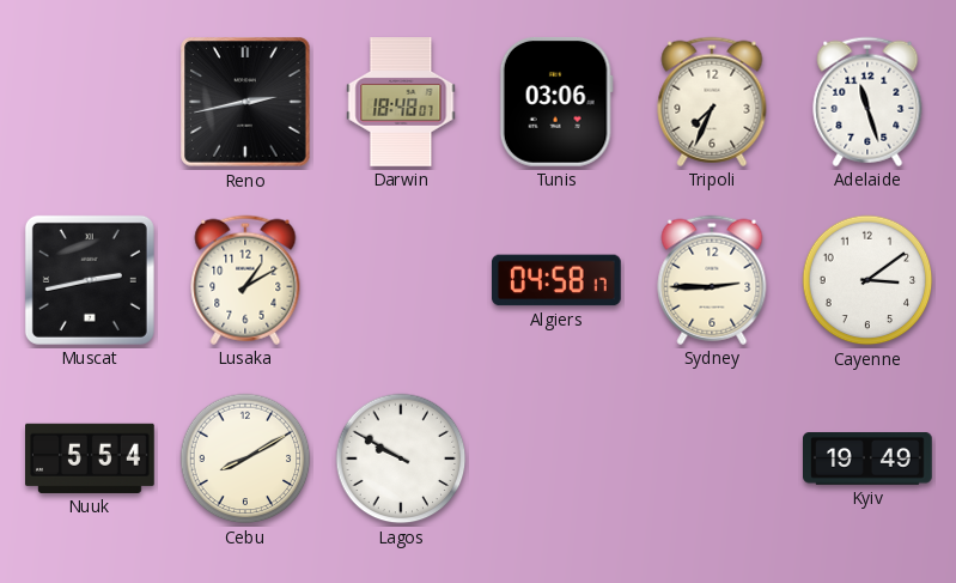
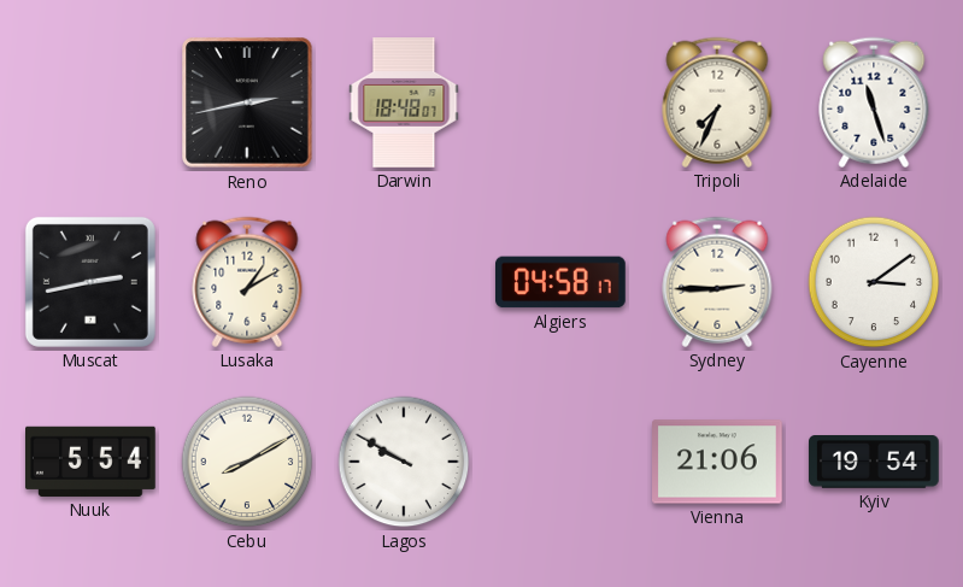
Tunis: 03:06 -> none
Vienna: none -> 21:06
Kyiv: 19:49 -> 19:54
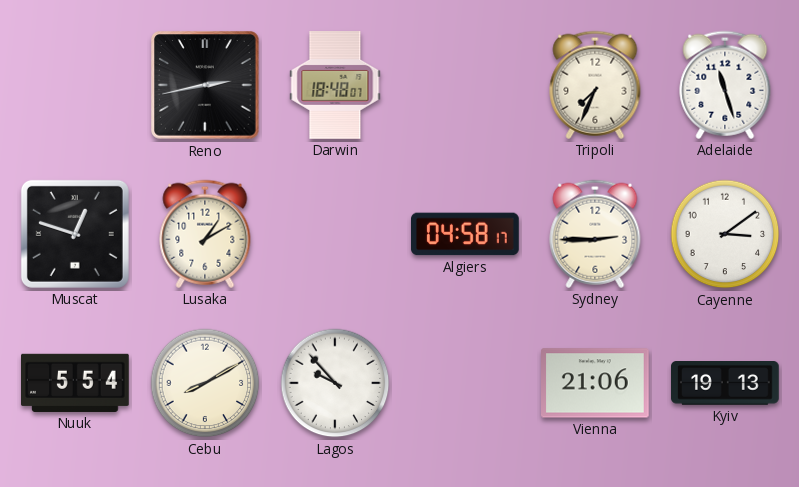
Muscat: 2:43 -> 12:48
Lagos: 9:50 -> 9:53
Kyiv: 19:54 -> 19:13
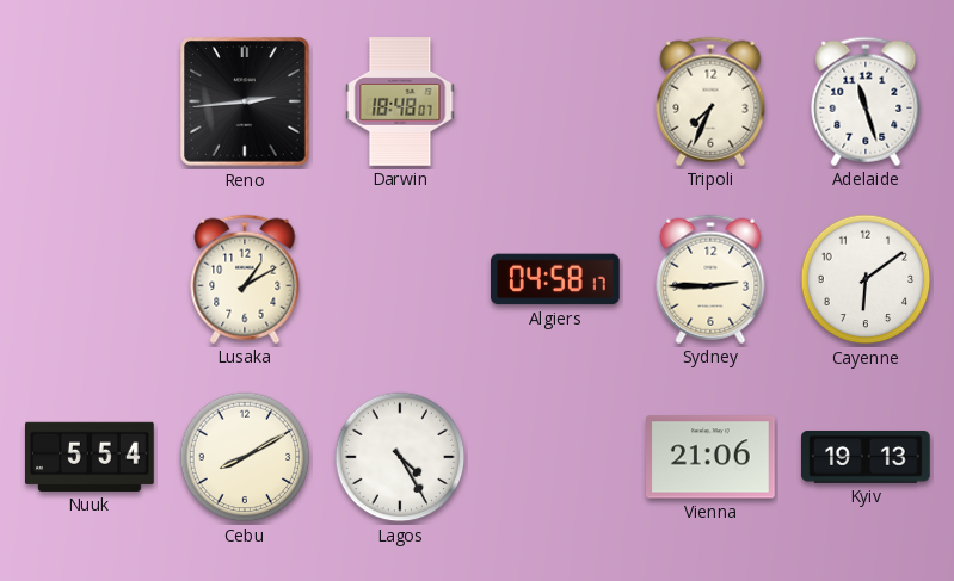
Reno: 2:43 -> 2:44
Muscat: 12:48 -> none
Cayenne: 3:09 -> 6:09
Lagos: 9:53 -> 4:25
